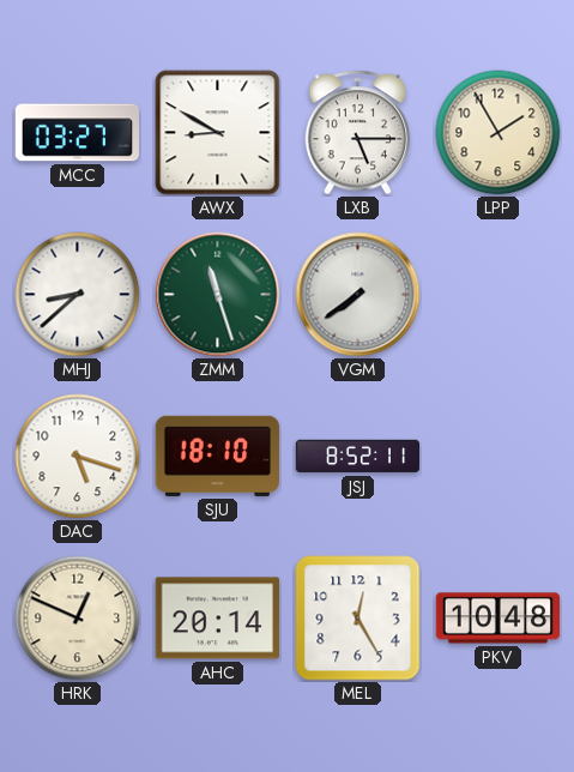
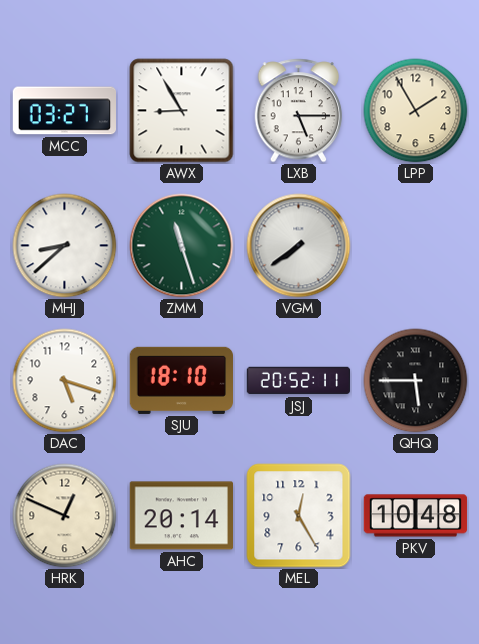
AWX: 8:50 -> 8:55
JSJ: 8:52 -> 20:52
QHQ: none -> 5:45
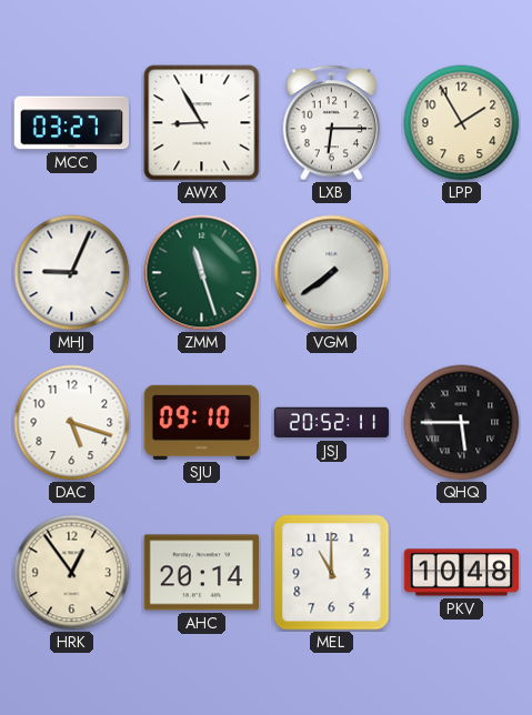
LXB: 5:15 -> 6:15
MHJ: 8:38 -> 9:04
SJU: 18:10 -> 09:10
HRK: 12:49 -> 12:54
MEL: 12:25 -> 11:00
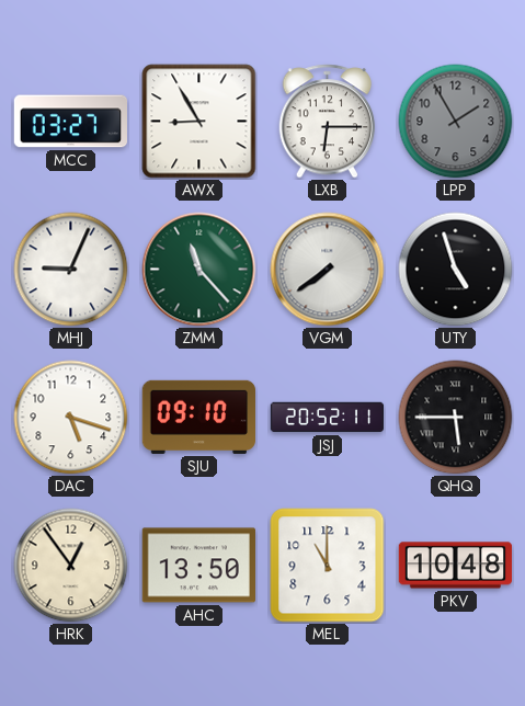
LPP dial: cream -> grey
ZMM: 11:27 -> 11:23
UTY: none -> 4:57
AHC: 20:14 -> 13:50
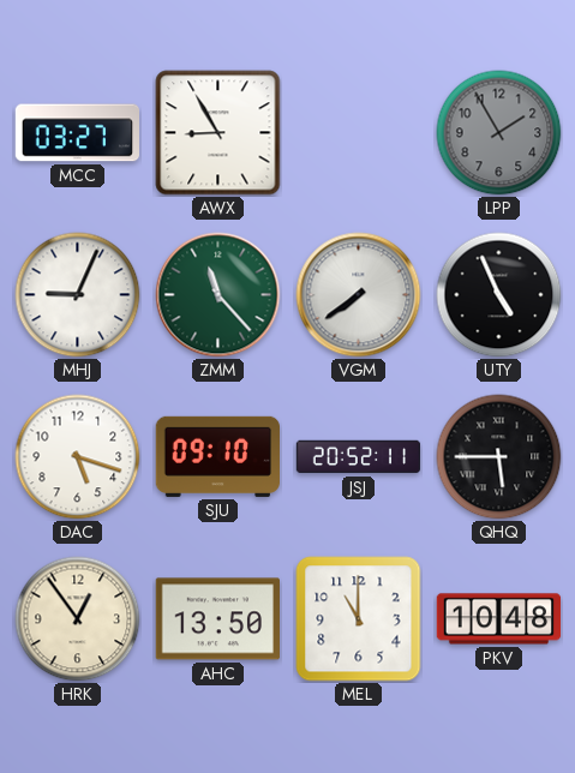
LXB: 6:15 -> none
UTY: 4:57 -> 4:56
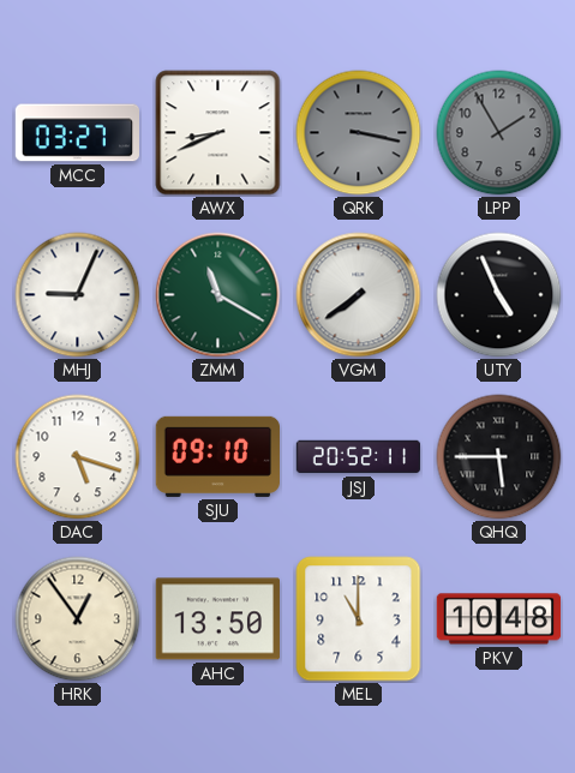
AWX: 8:55 -> 8:41
QRK: none -> 3:17
ZMM: 11:23 -> 11:20
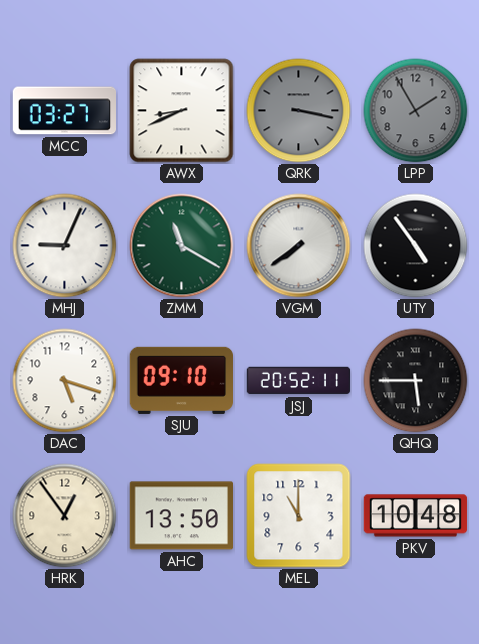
UTY: 4:56 -> 4:54
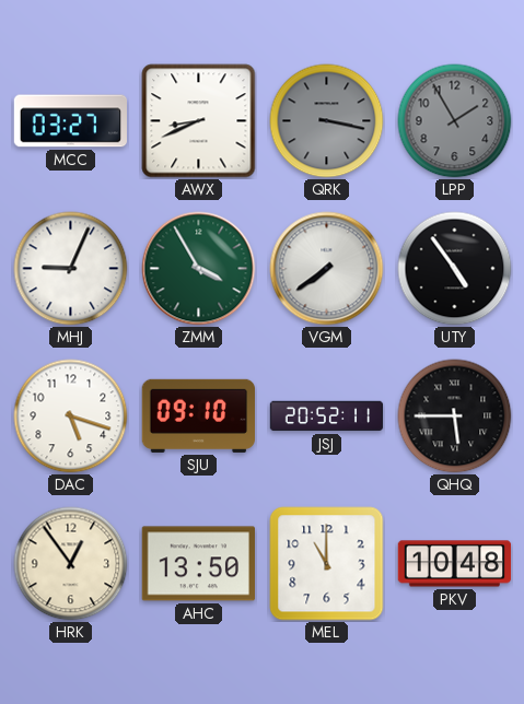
ZMM: 11:20 -> 3:55
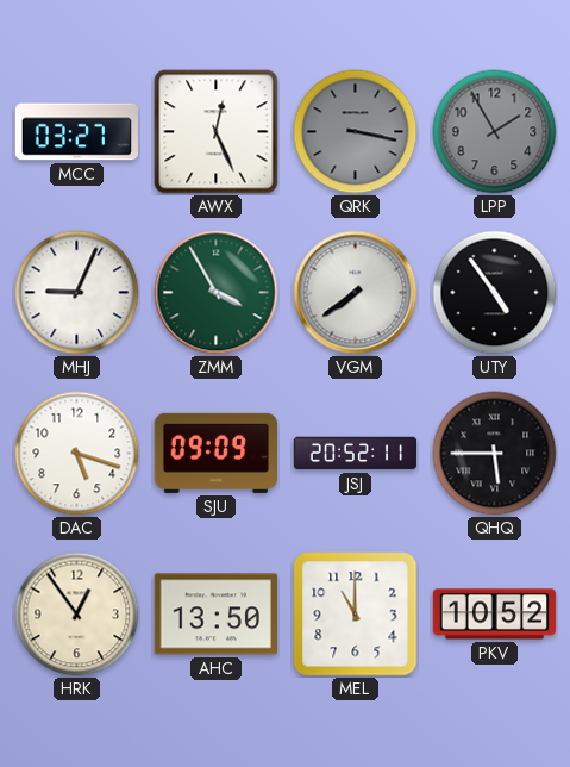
AWX: 8:41 -> 12:26
SJU: 09:10 -> 09:09
PKV: 10:48 -> 10:52
